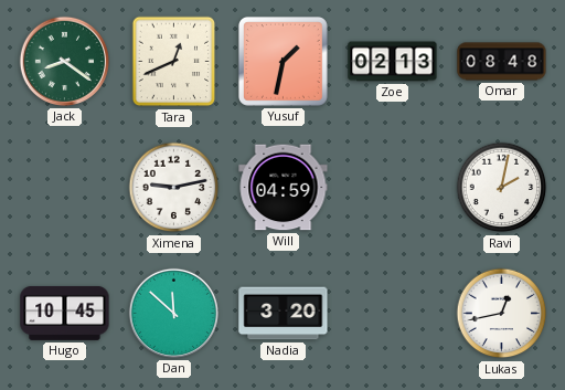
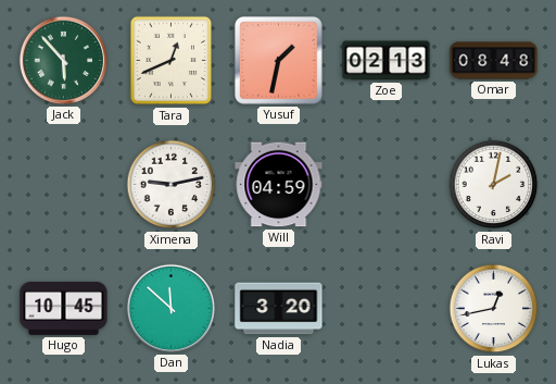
Jack: 8:21 -> 5:53
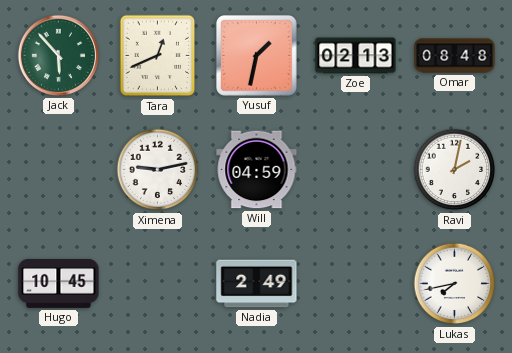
Dan: 11:52 -> none
Nadia: 3:20 -> 2:49
Lukas: 12:43 -> 7:43
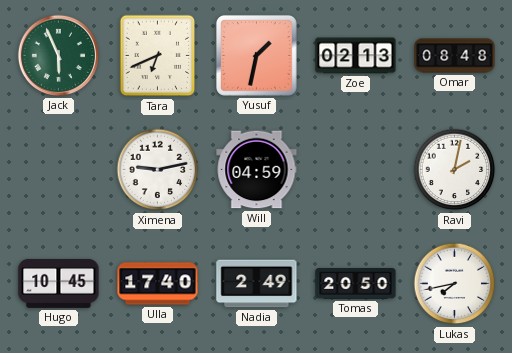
Jack: 5:53 -> 5:56
Tara: 12:41 -> 6:41
Ulla: none -> 17:40
Tomas: none -> 20:50
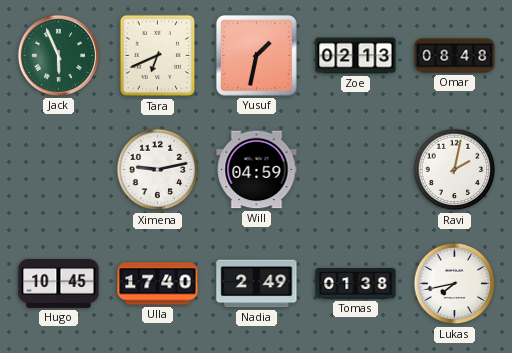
Tomas: 20:50 -> 01:38
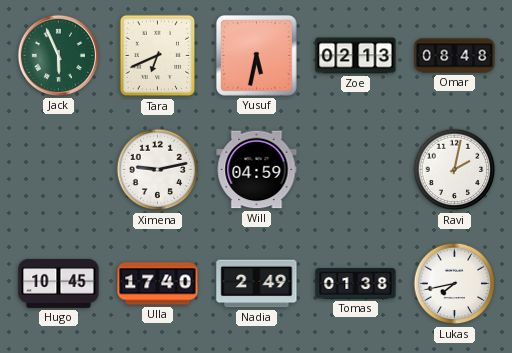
Yusuf: 1:32 -> 5:32
